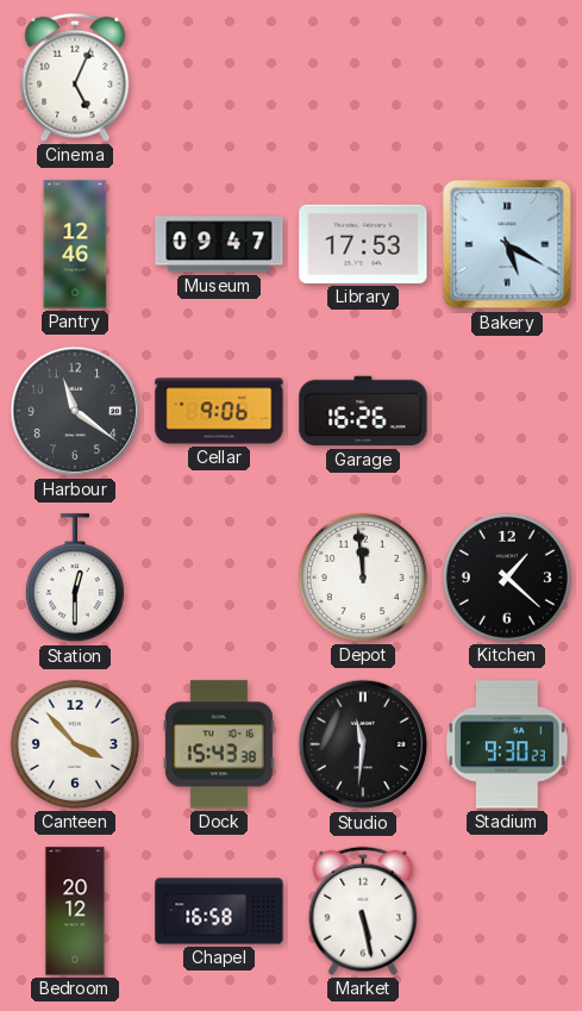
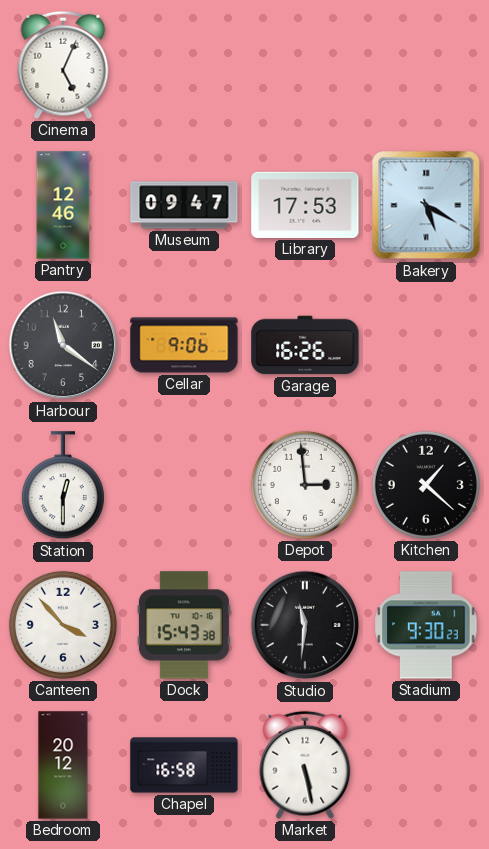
Depot: 11:59 -> 2:59
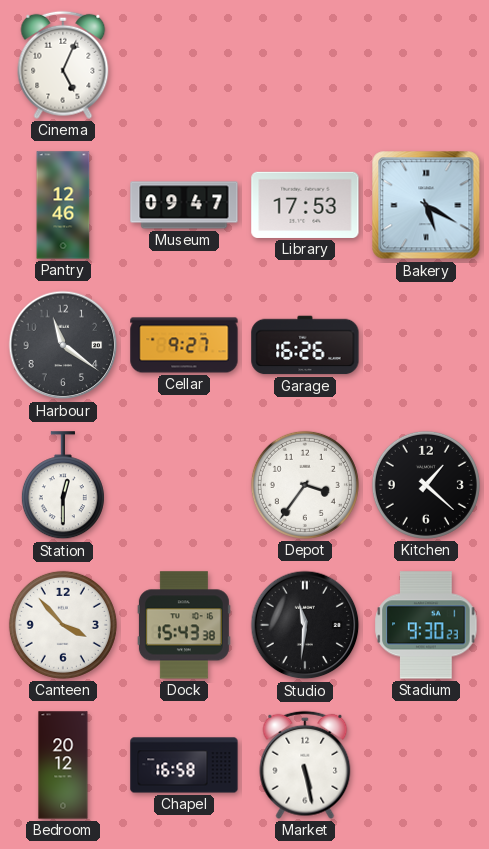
Cellar: 9:06 -> 9:27
Depot: 2:59 -> 3:36
